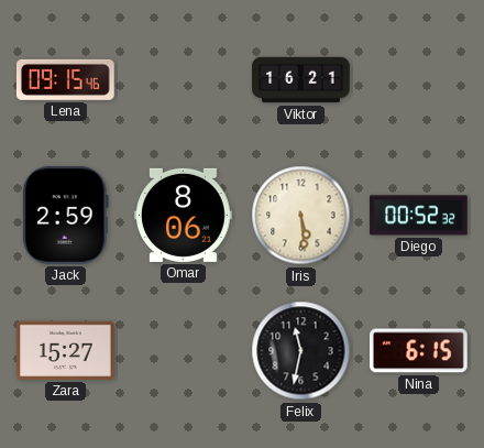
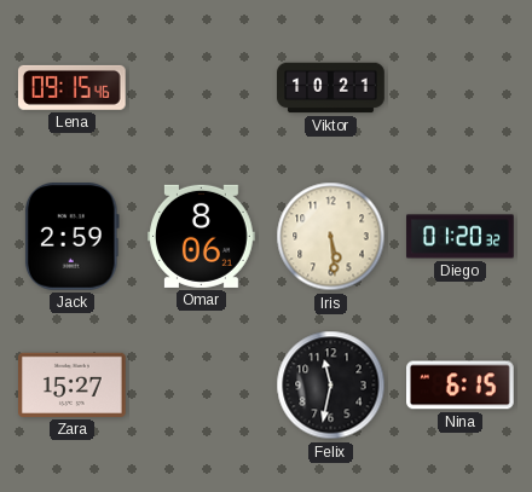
Viktor: 16:21 -> 10:21
Diego: 00:52 -> 01:20
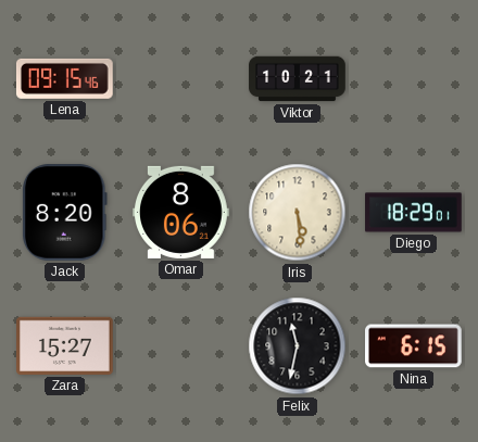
Jack: 2:59 -> 8:20
Diego: 01:20 -> 18:29
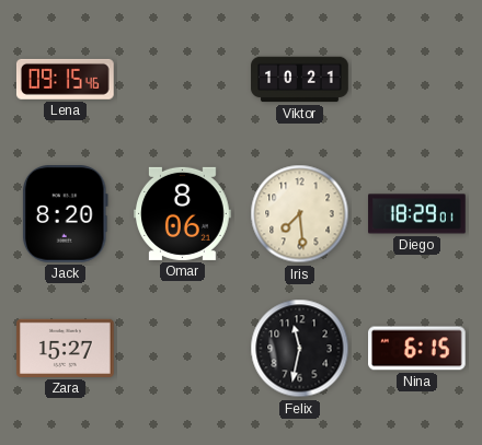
Iris: 5:29 -> 7:29
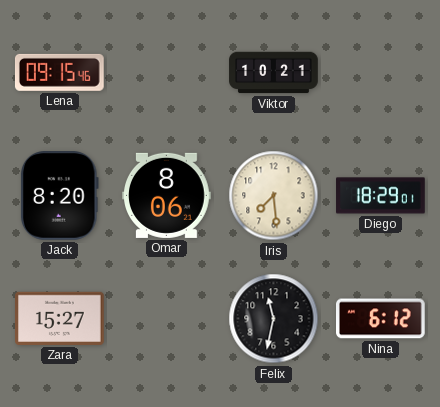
Nina: 6:15 -> 6:12
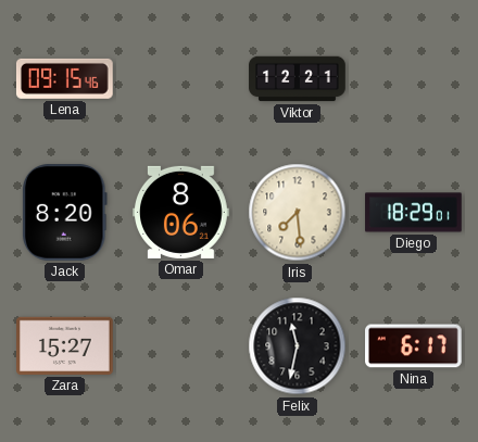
Viktor: 10:21 -> 12:21
Nina: 6:12 -> 6:17
